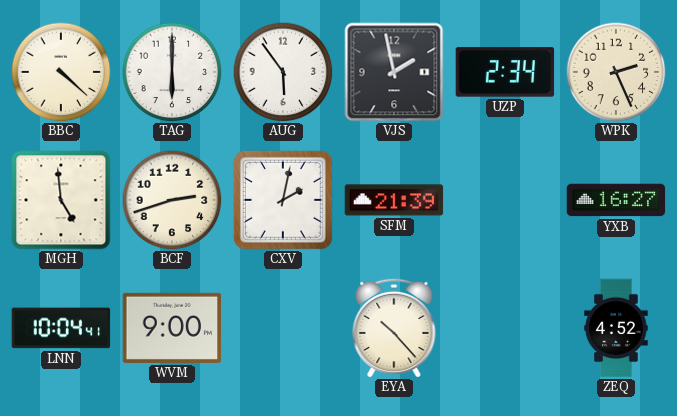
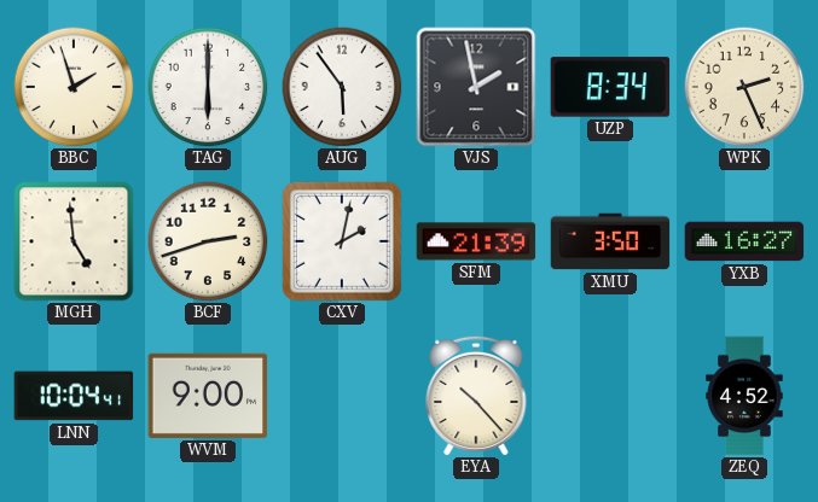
BBC: 4:22 -> 1:57
UZP: 2:34 -> 8:34
XMU: none -> 3:50
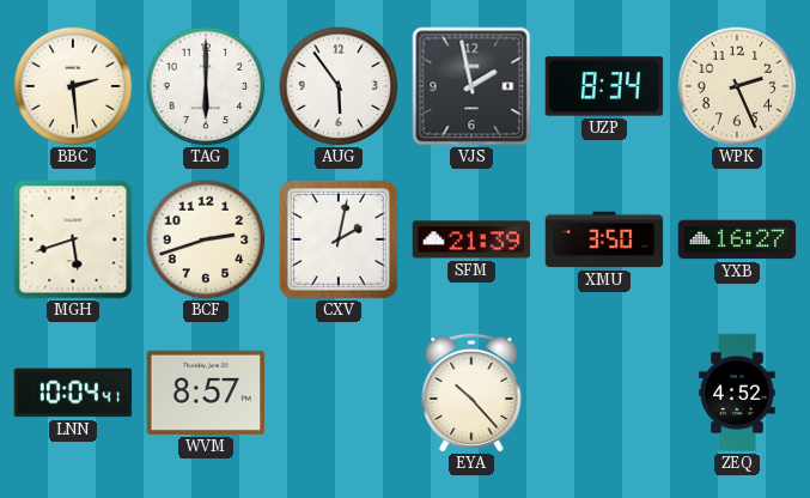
BBC: 1:57 -> 2:29
MGH: 4:59 -> 5:42
WVM: 9:00 -> 8:57
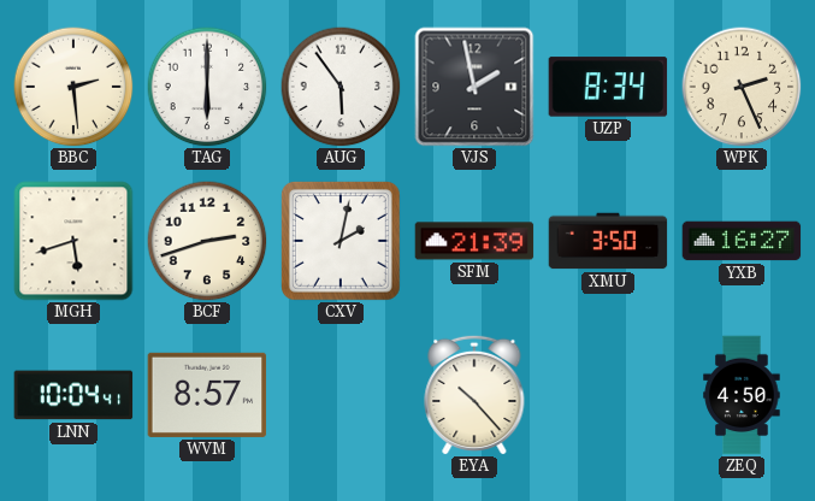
ZEQ: 4:52 -> 4:50
